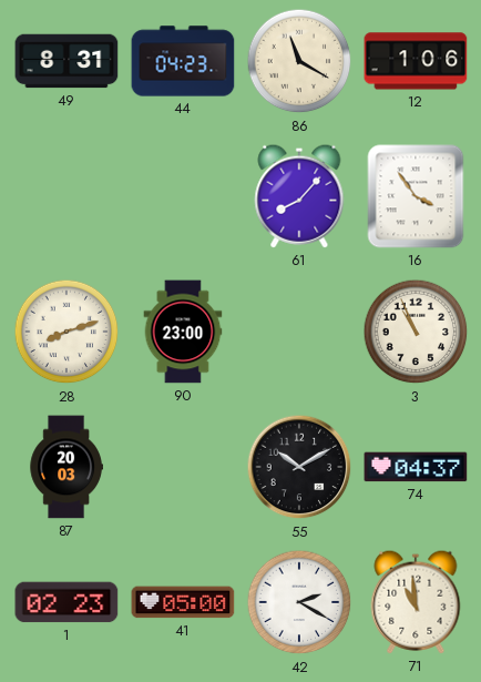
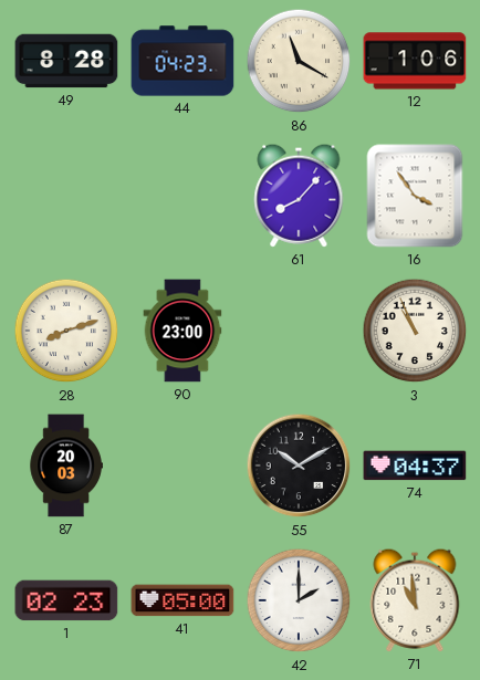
49: 8:31 -> 8:28
42: 2:20 -> 2:00
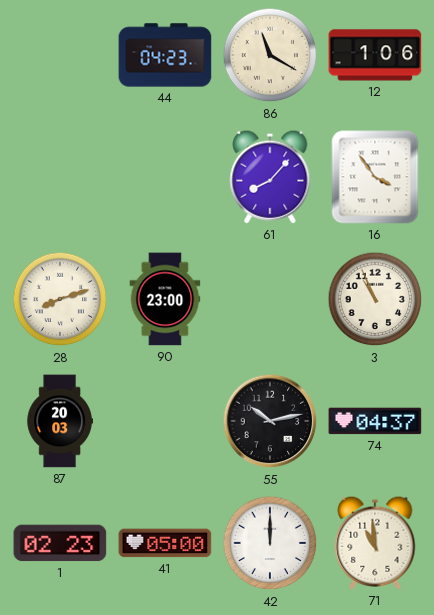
49: 8:28 -> none
55: 10:10 -> 10:13
42: 2:00 -> 12:00
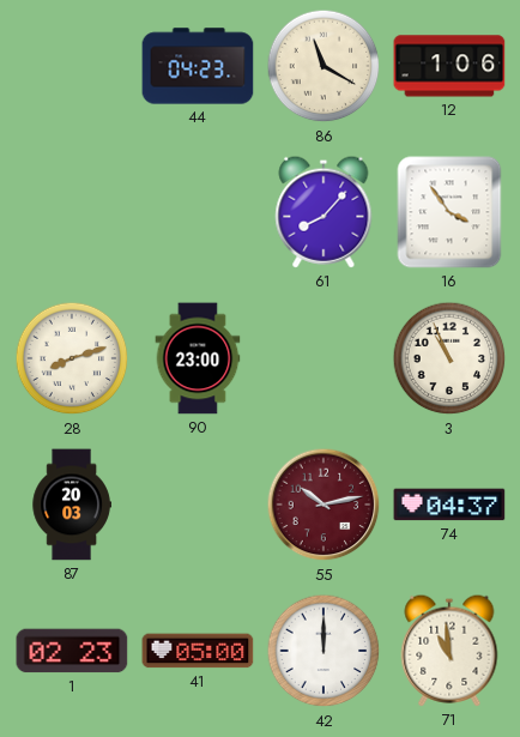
55 dial: black -> burgundy
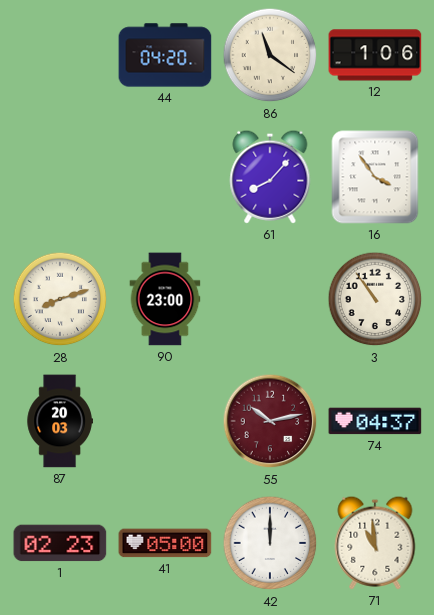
44: 04:23 -> 04:20
86: 11:20 -> 11:21
3: 10:56 -> 10:54
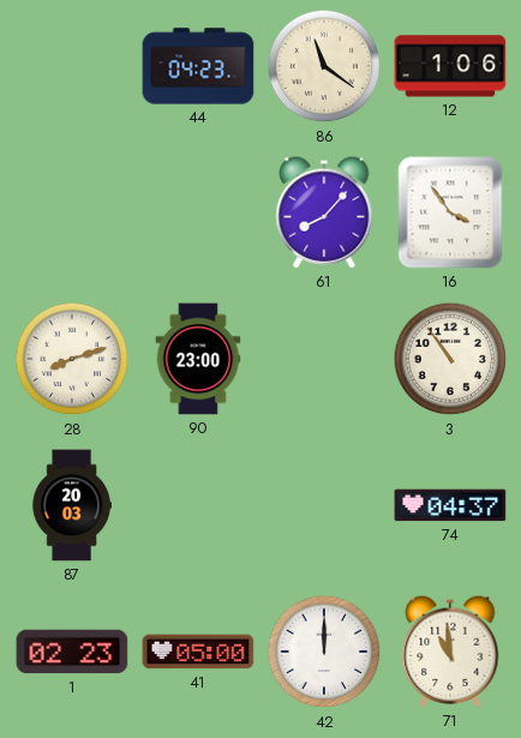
44: 04:20 -> 04:23
55: 10:13 -> none
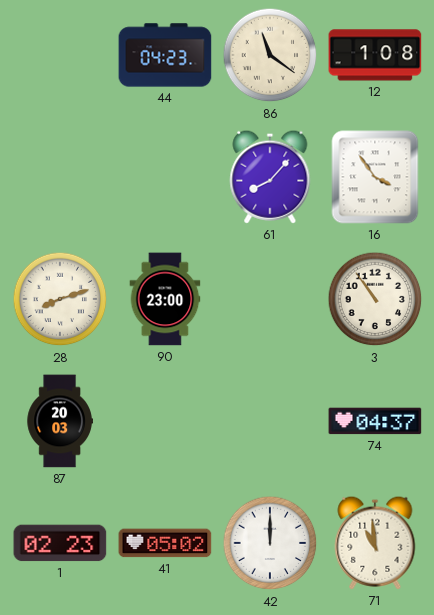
12: 1:06 -> 1:08
41: 05:00 -> 05:02
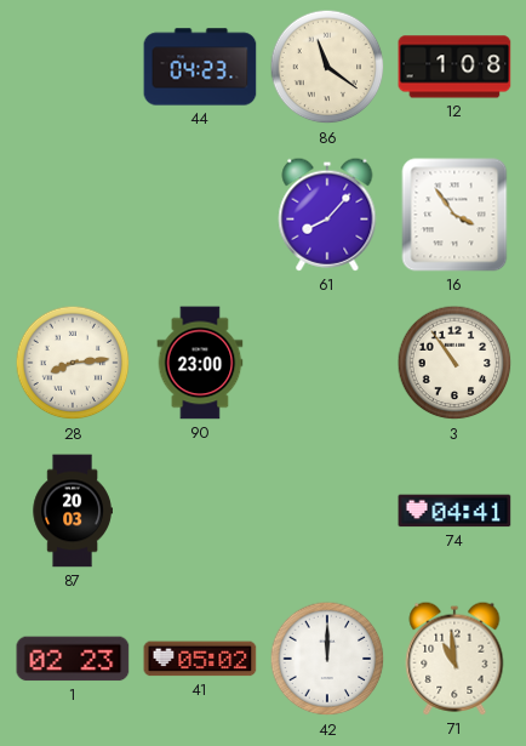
28: 8:12 -> 8:14
74: 04:37 -> 04:41
